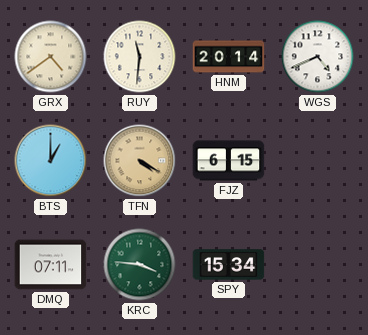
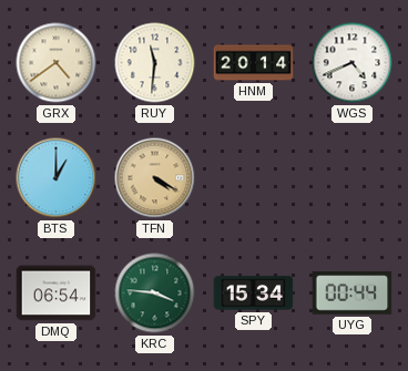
FJZ: 6:15 -> none
DMQ: 07:11 -> 06:54
UYG: none -> 00:44
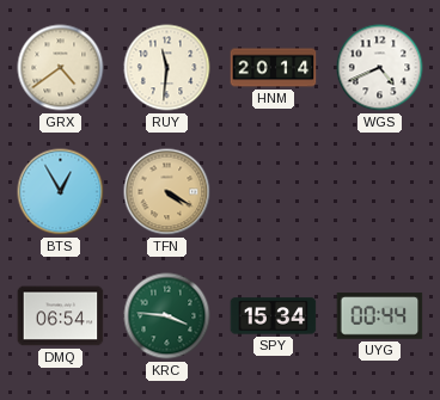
BTS: 1:00 -> 12:55
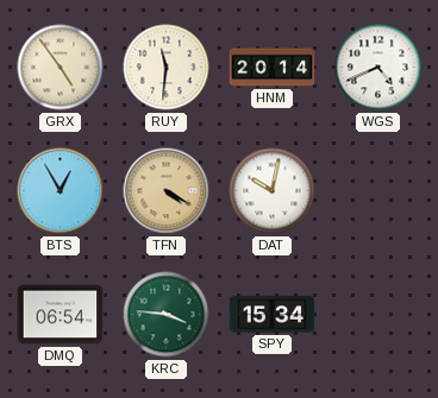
GRX: 4:39 -> 4:54
DAT: none -> 10:02
UYG: 00:44 -> none
